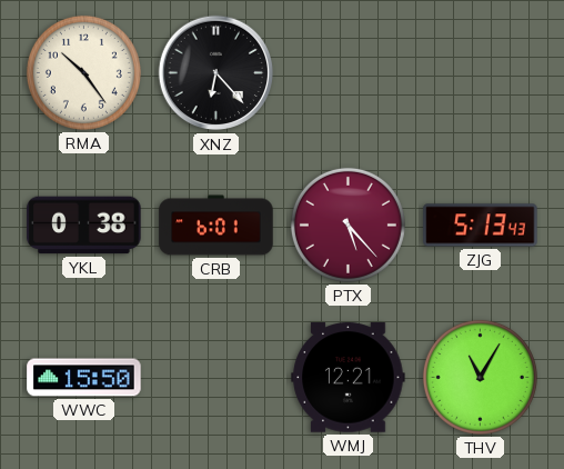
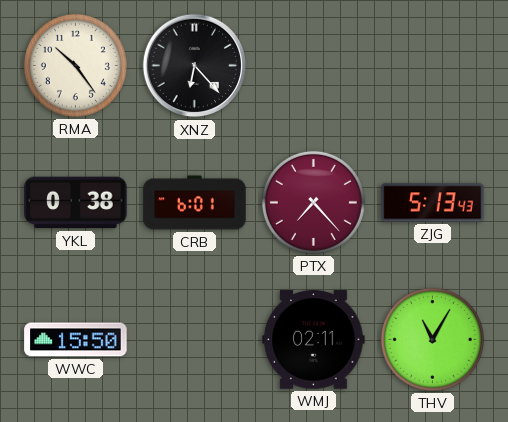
PTX: 5:23 -> 7:23
WMJ: 12:21 -> 02:11
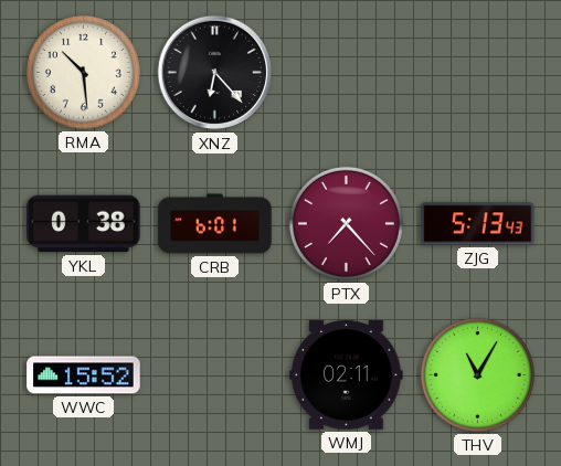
RMA: 10:24 -> 10:29
WWC: 15:50 -> 15:52
